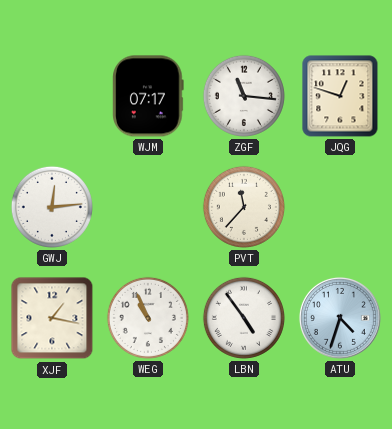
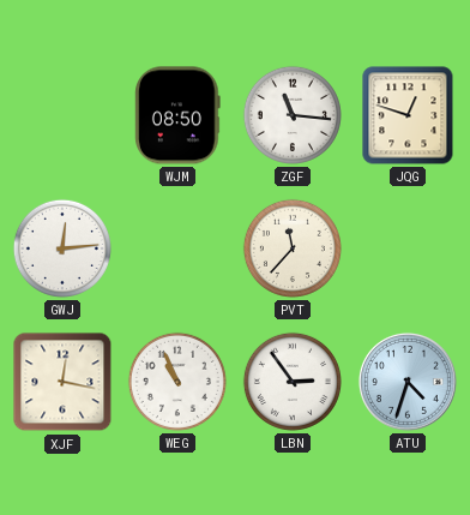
WJM: 07:17 -> 08:50
XJF: 1:17 -> 12:17
LBN: 4:54 -> 2:54
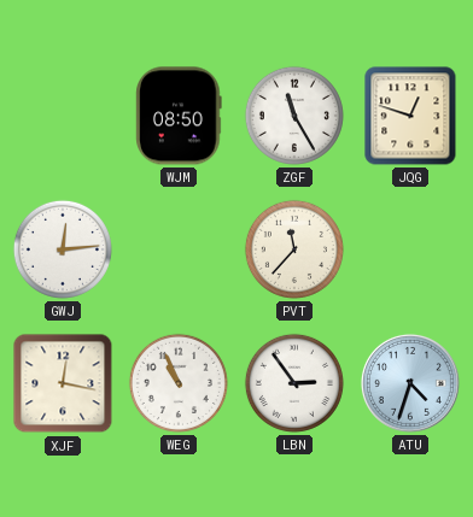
ZGF: 11:16 -> 11:25
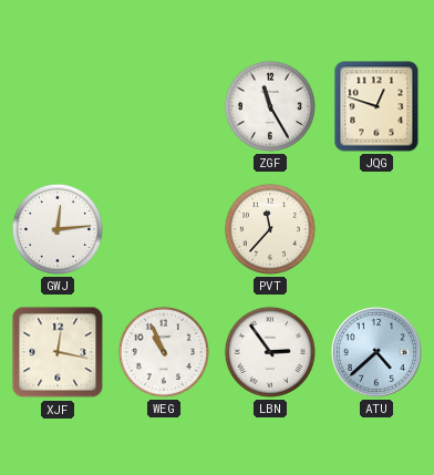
WJM: 08:50 -> none
ATU: 4:33 -> 4:38
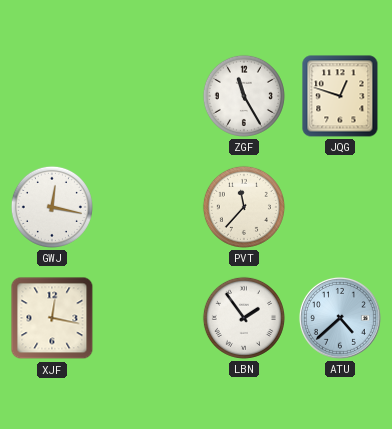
GWJ: 12:14 -> 12:17
WEG: 10:56 -> none
LBN: 2:54 -> 1:54
